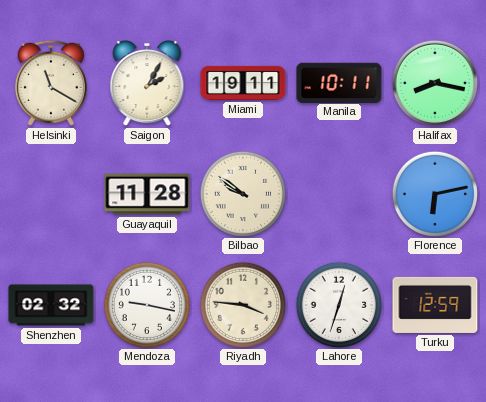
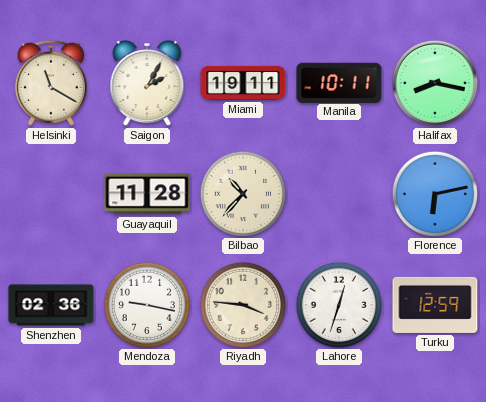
Bilbao: 9:51 -> 10:37
Shenzhen: 02:32 -> 02:36
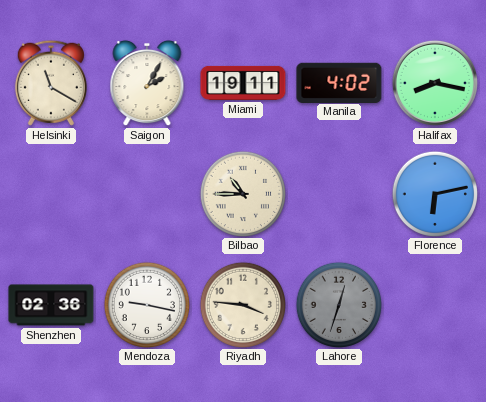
Manila: 10:11 -> 4:02
Guayaquil: 11:28 -> none
Bilbao: 10:37 -> 10:45
Lahore dial: white -> grey
Turku: 12:59 -> none
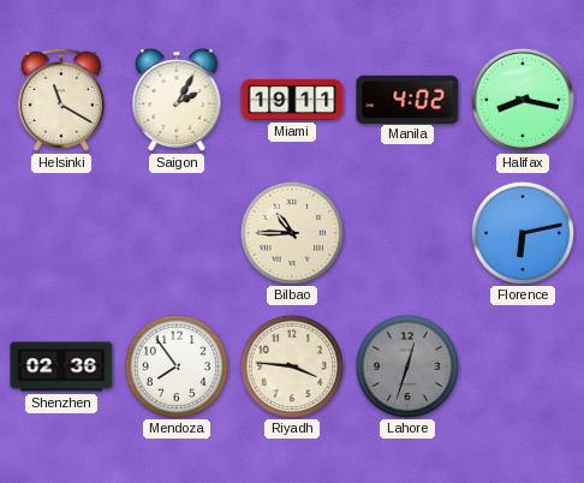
Mendoza: 9:17 -> 7:54
